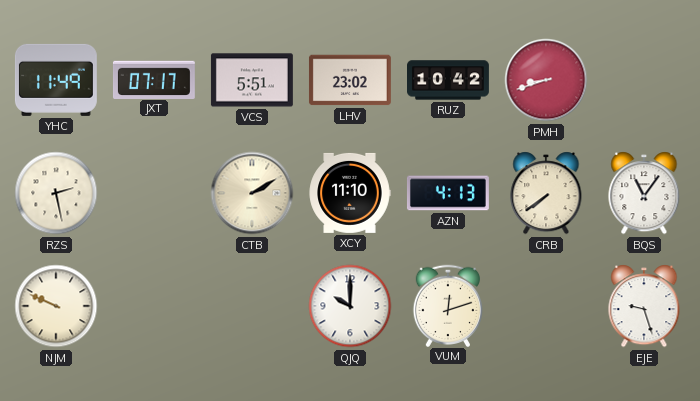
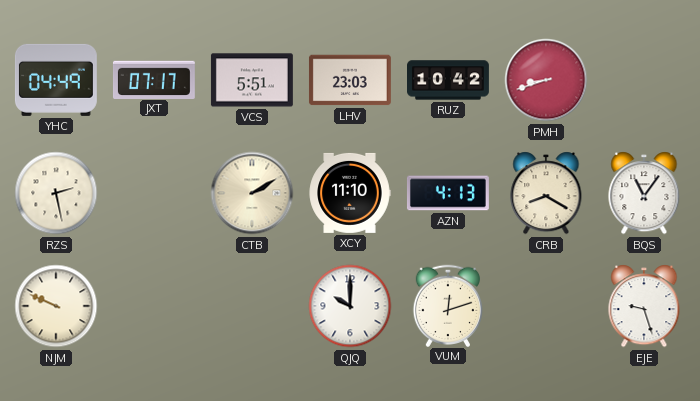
YHC: 11:49 -> 04:49
LHV: 23:02 -> 23:03
CRB: 7:39 -> 8:20
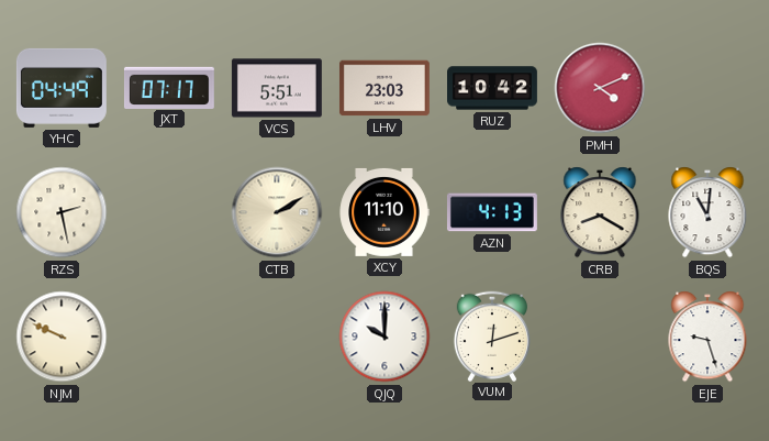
PMH: 8:42 -> 4:11
BQS: 11:06 -> 11:01
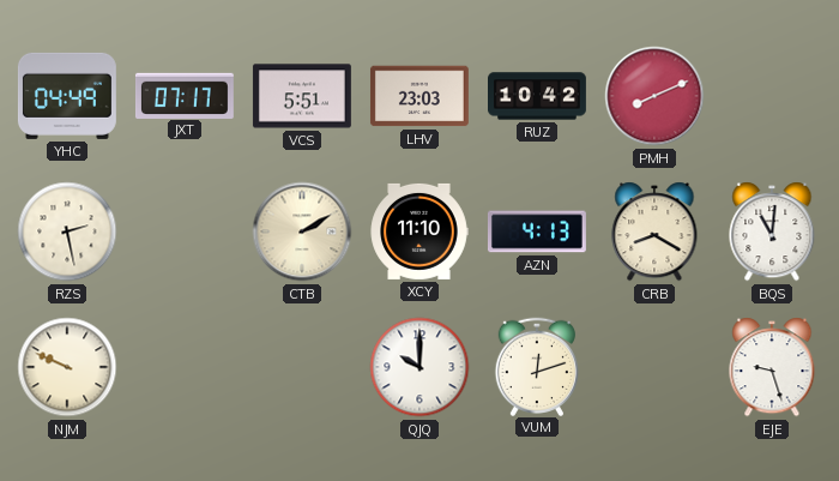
PMH: 4:11 -> 8:11
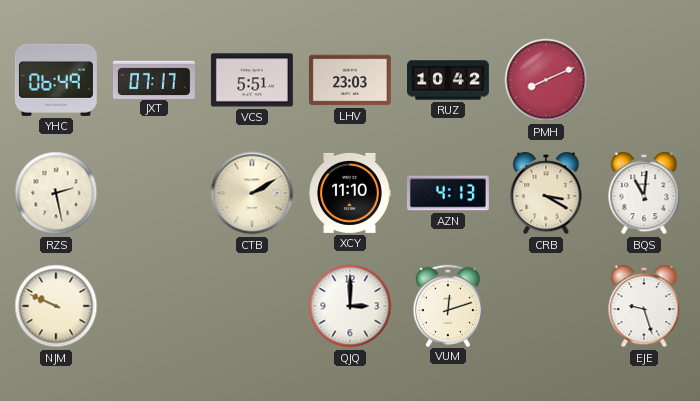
YHC: 04:49 -> 06:49
CRB: 8:20 -> 3:20
QJQ: 10:00 -> 3:00
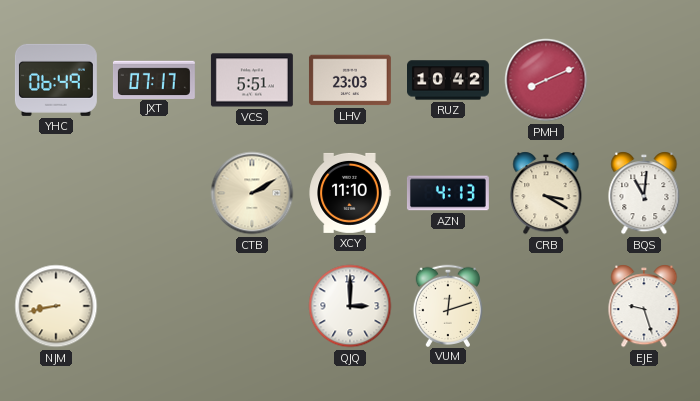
RZS: 2:28 -> none
NJM: 9:49 -> 8:43
